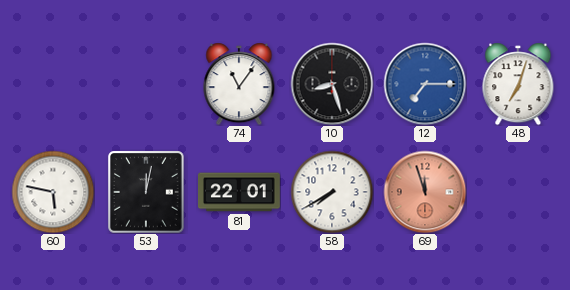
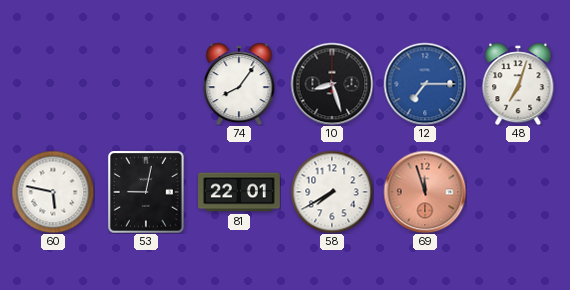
74: 11:06 -> 8:06
53: 12:02 -> 9:02
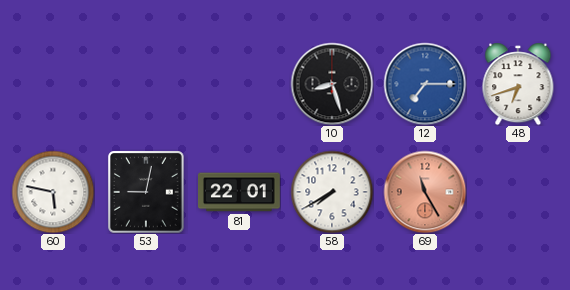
74: 8:06 -> none
48: 7:03 -> 6:42
69: 11:57 -> 11:25
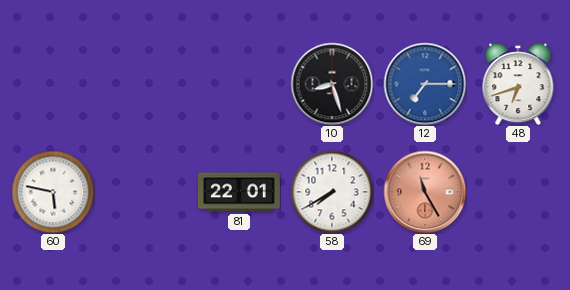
53: 9:02 -> none
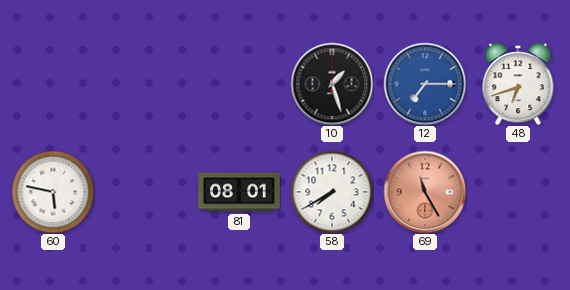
10: 8:27 -> 1:27
81: 22:01 -> 08:01
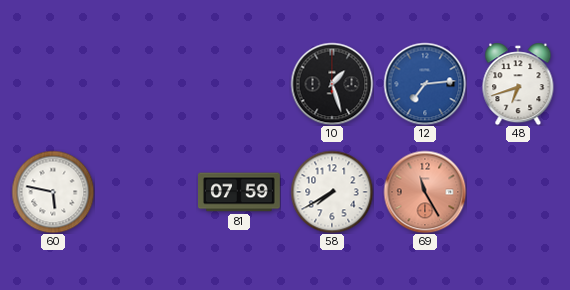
12: 7:15 -> 7:14
81: 08:01 -> 07:59
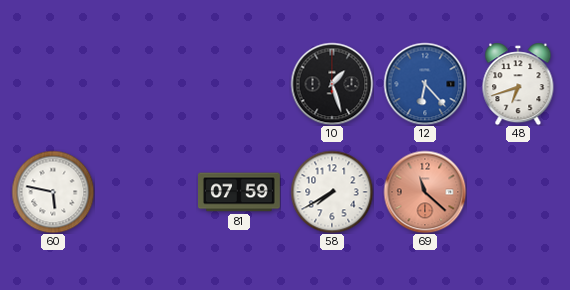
12: 7:14 -> 6:23
69: 11:25 -> 11:22
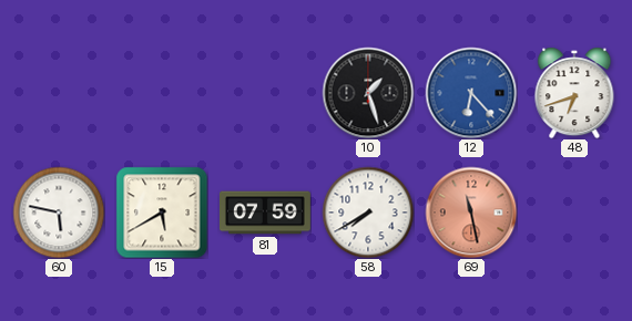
15: none -> 5:40
69: 11:22 -> 11:28
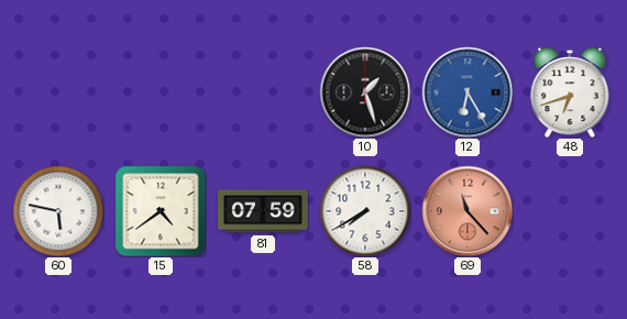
12: 6:23 -> 6:25
15: 5:40 -> 4:39
69: 11:28 -> 11:23
